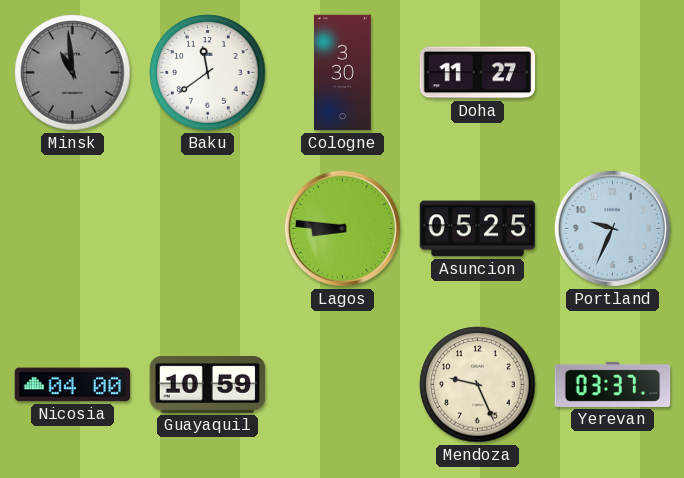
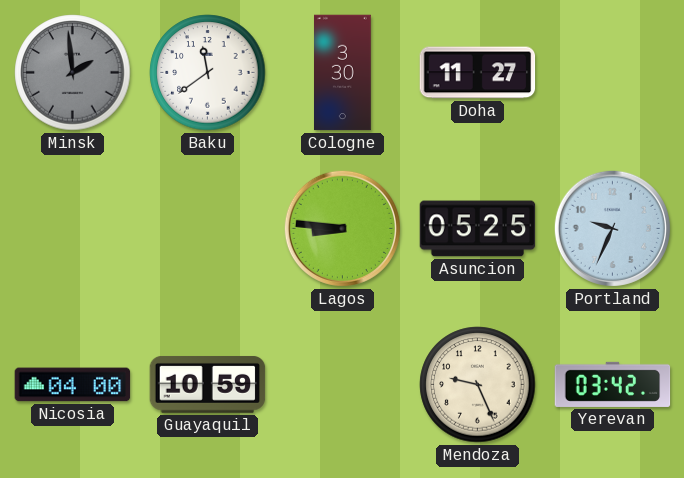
Minsk: 10:59 -> 1:59
Yerevan: 03:37 -> 03:42
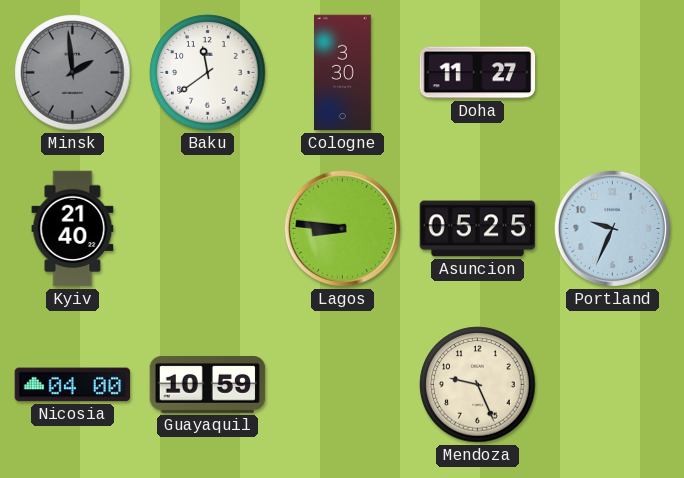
Kyiv: none -> 21:40
Yerevan: 03:42 -> none
